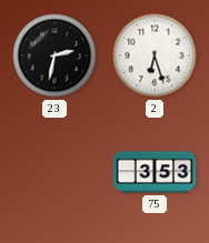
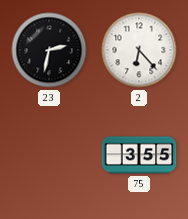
2: 6:27 -> 6:23
75: 3:53 -> 3:55
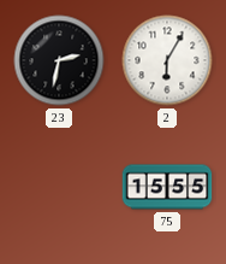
2: 6:23 -> 6:05
75: 3:55 -> 15:55
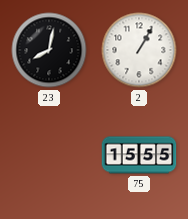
23: 2:32 -> 8:02
2: 6:05 -> 1:05
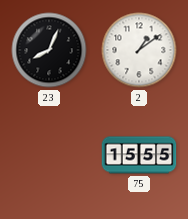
23: 8:02 -> 8:04
2: 1:05 -> 1:09
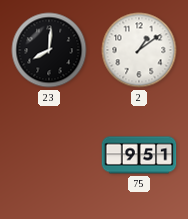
23: 8:04 -> 8:01
75: 15:55 -> 9:51
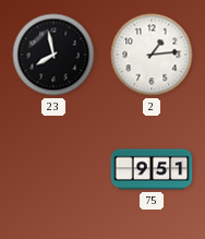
23: 8:01 -> 7:58
2: 1:09 -> 1:14
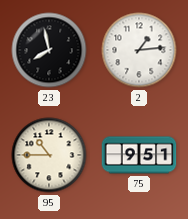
95: none -> 10:45
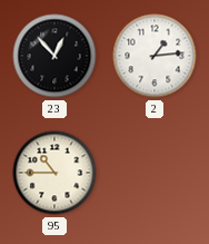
23: 7:58 -> 12:53
75: 9:51 -> none
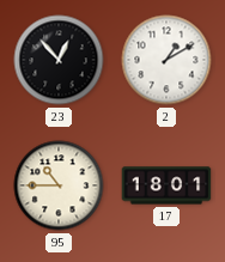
2: 1:14 -> 1:10
17: none -> 18:01
